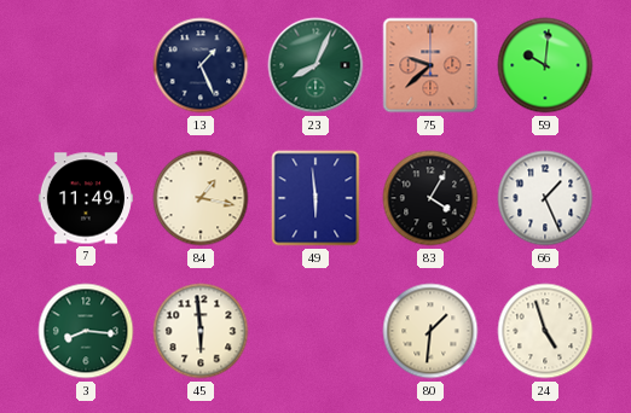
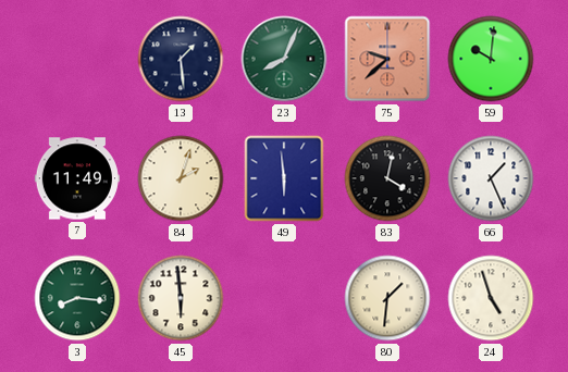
13: 1:26 -> 1:29
84: 1:17 -> 2:03
83: 4:05 -> 4:02
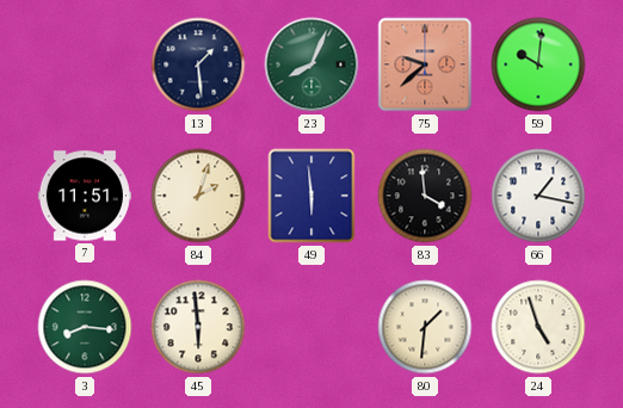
7: 11:49 -> 11:51
83: 4:02 -> 3:59
66: 1:26 -> 1:17
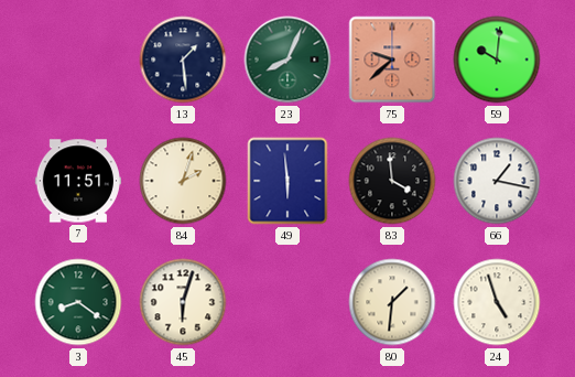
3: 8:16 -> 8:21
45: 5:59 -> 6:03
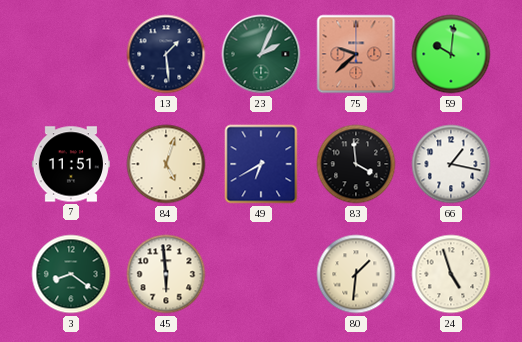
23: 8:04 -> 2:04
84: 2:03 -> 5:03
49: 5:59 -> 6:40
45: 6:03 -> 5:59
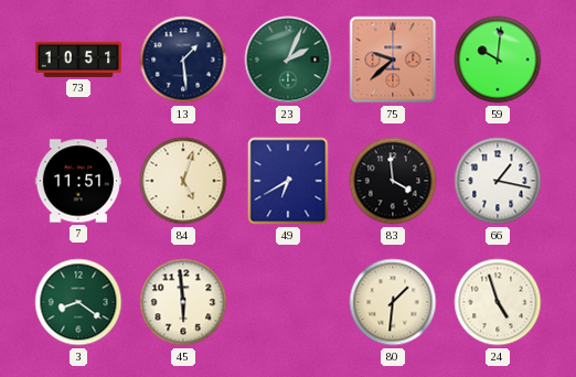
73: none -> 10:51
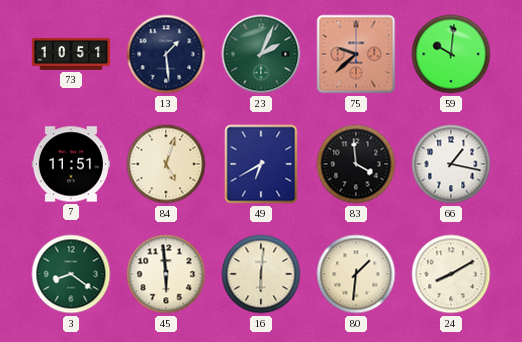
16: none -> 6:01
24: 4:57 -> 8:10
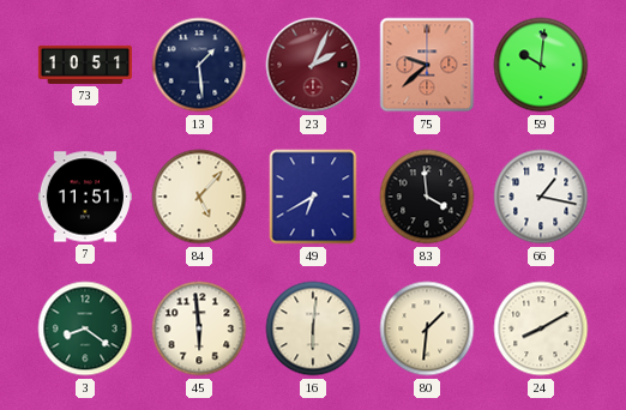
23 dial: green -> burgundy
84: 5:03 -> 5:07
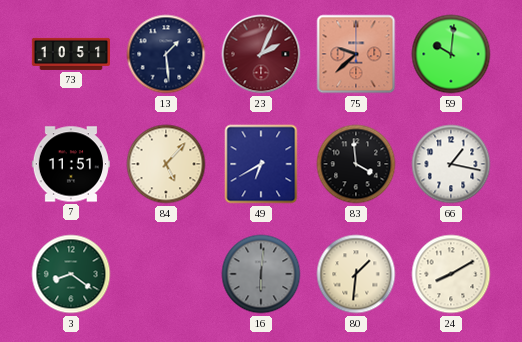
45: 5:59 -> none
16 dial: cream -> grey
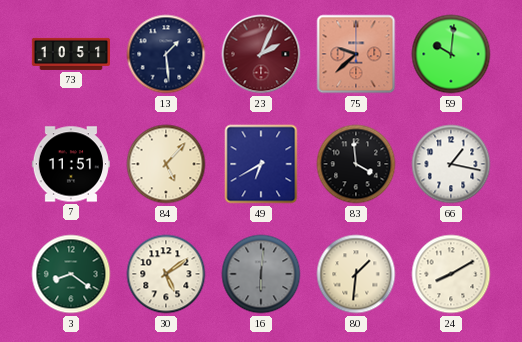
30: none -> 5:09
